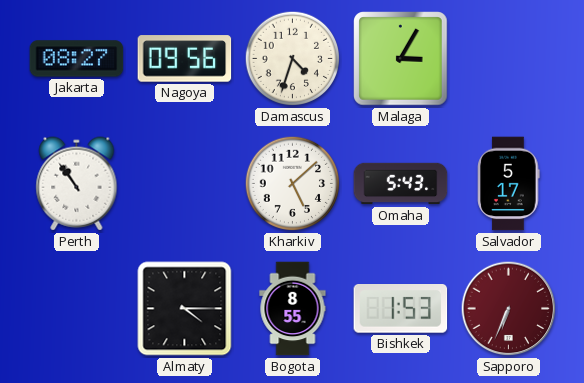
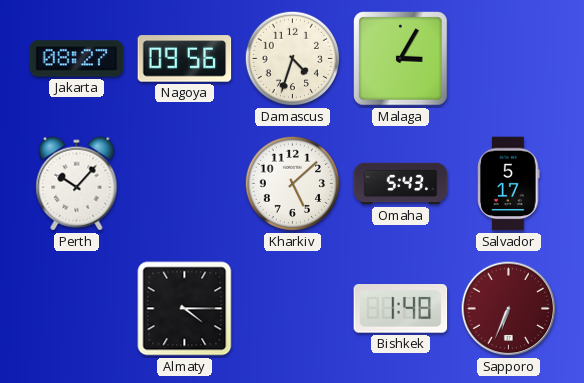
Perth: 10:54 -> 10:07
Bogota: 8:55 -> none
Bishkek: 1:53 -> 1:48
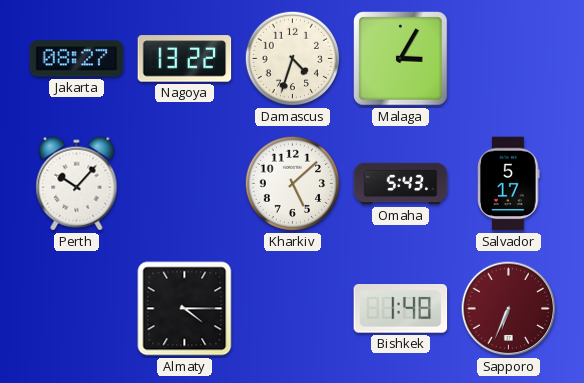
Nagoya: 09:56 -> 13:22
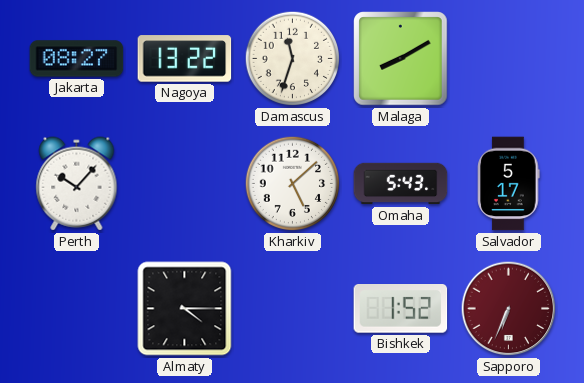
Damascus: 4:33 -> 11:33
Malaga: 3:05 -> 8:10
Bishkek: 1:48 -> 1:52
